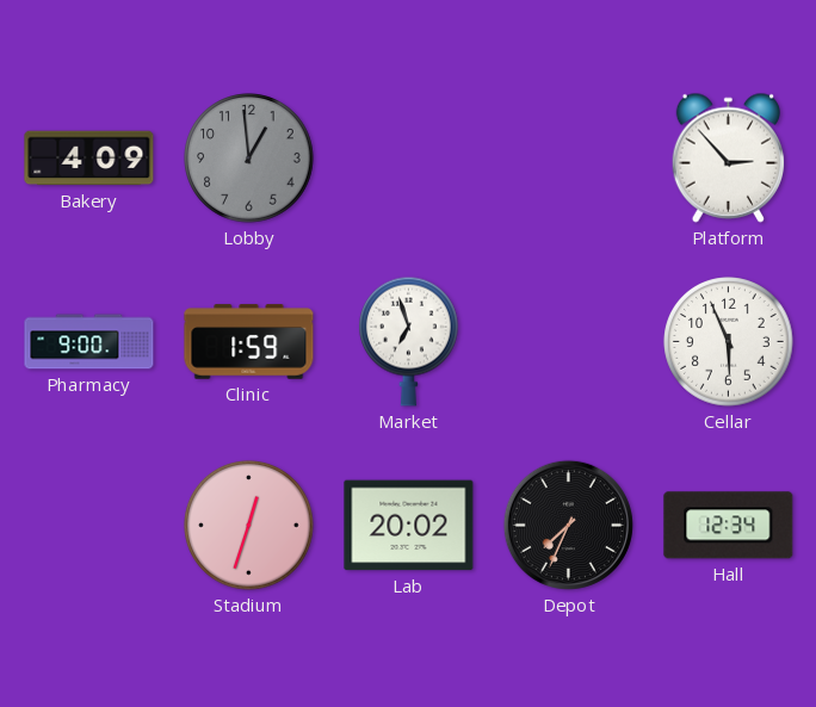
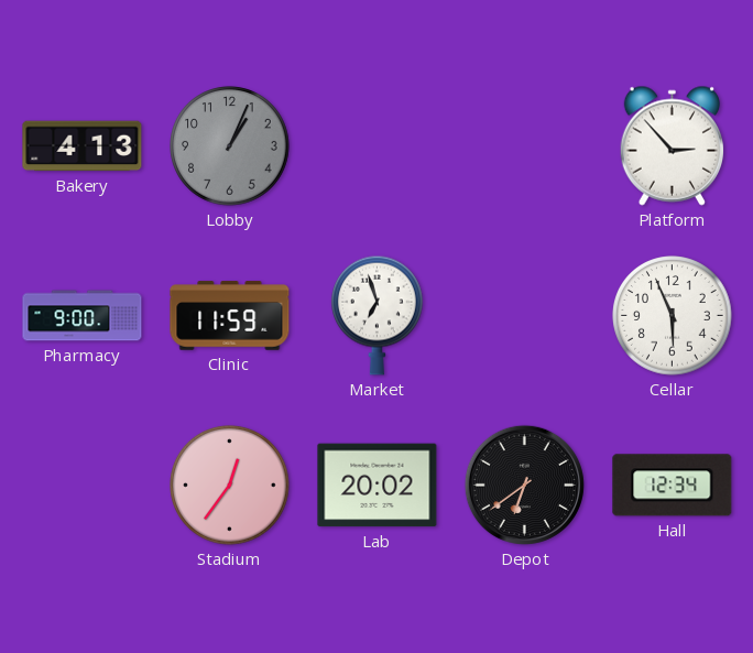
Bakery: 4:09 -> 4:13
Lobby: 12:59 -> 1:04
Clinic: 1:59 -> 11:59
Stadium: 12:33 -> 12:36
Depot: 7:34 -> 6:39
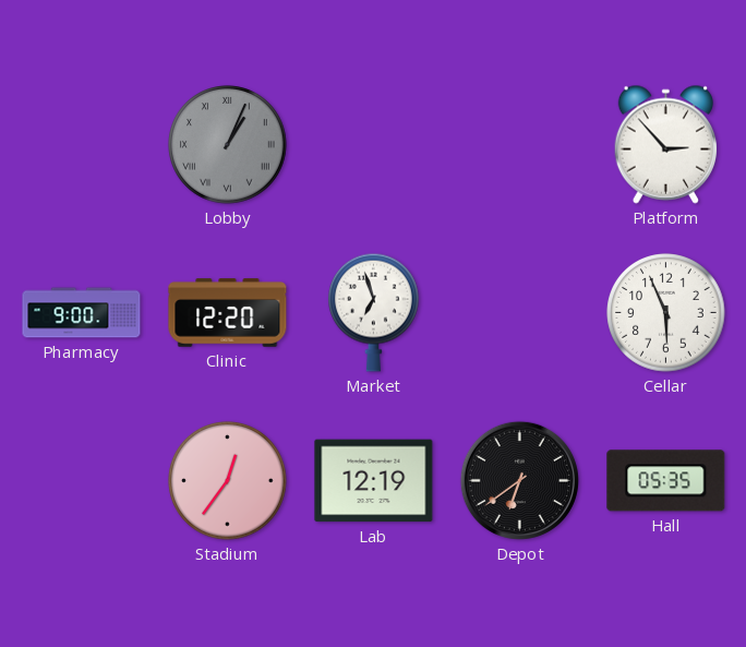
Bakery: 4:13 -> none
Lobby numerals: Arabic -> Roman
Clinic: 11:59 -> 12:20
Lab: 20:02 -> 12:19
Hall: 12:34 -> 05:35
